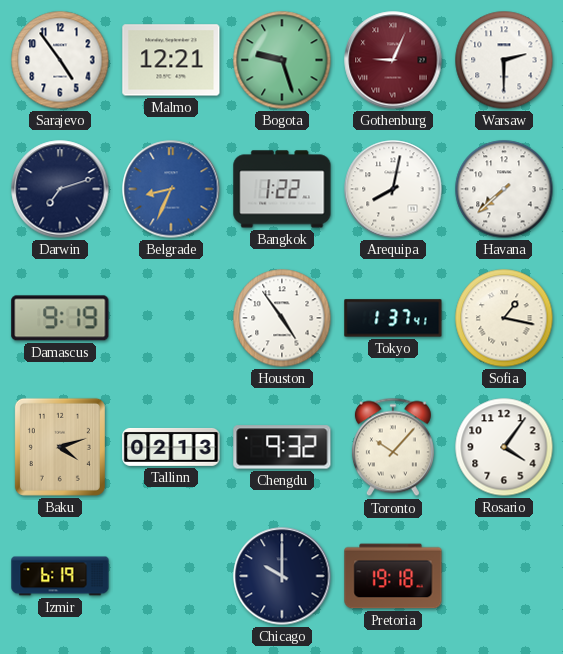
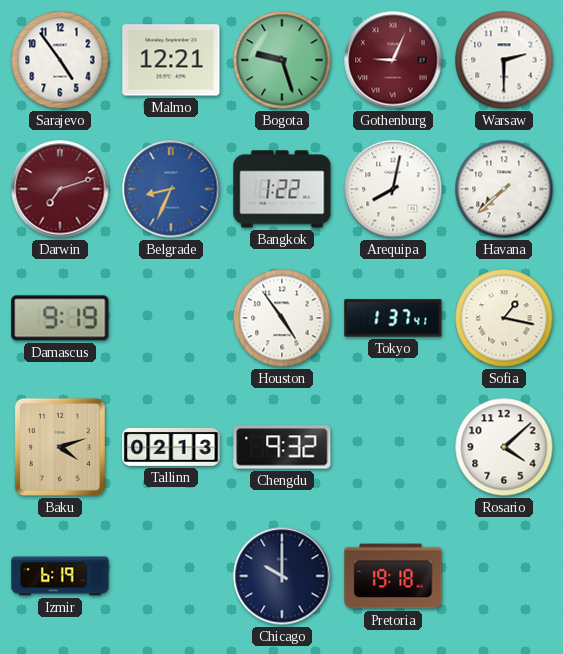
Darwin dial: navy -> burgundy
Toronto: 10:07 -> none
Rosario: 4:06 -> 4:08
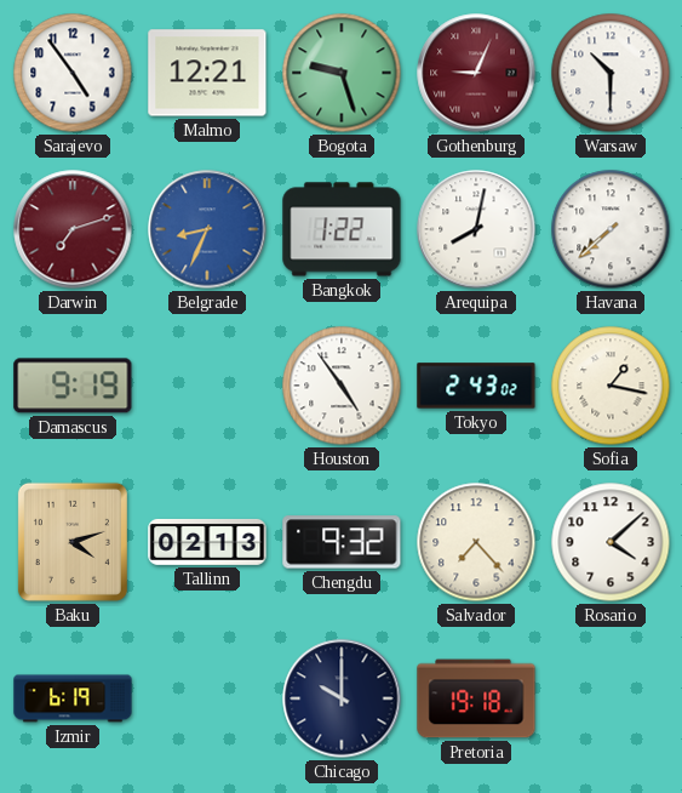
Warsaw: 2:30 -> 10:30
Tokyo: 1:37 -> 2:43
Salvador: none -> 7:23
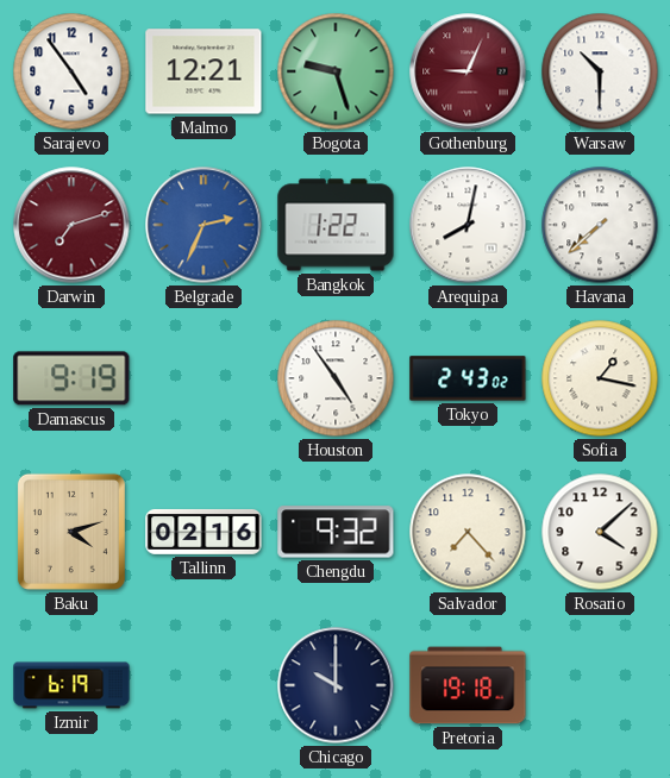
Belgrade: 8:34 -> 2:34
Tallinn: 02:13 -> 02:16
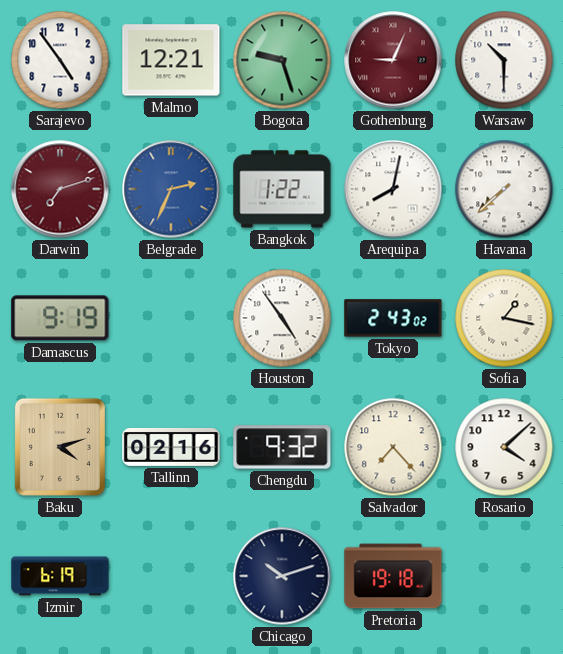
Chicago: 10:00 -> 10:12
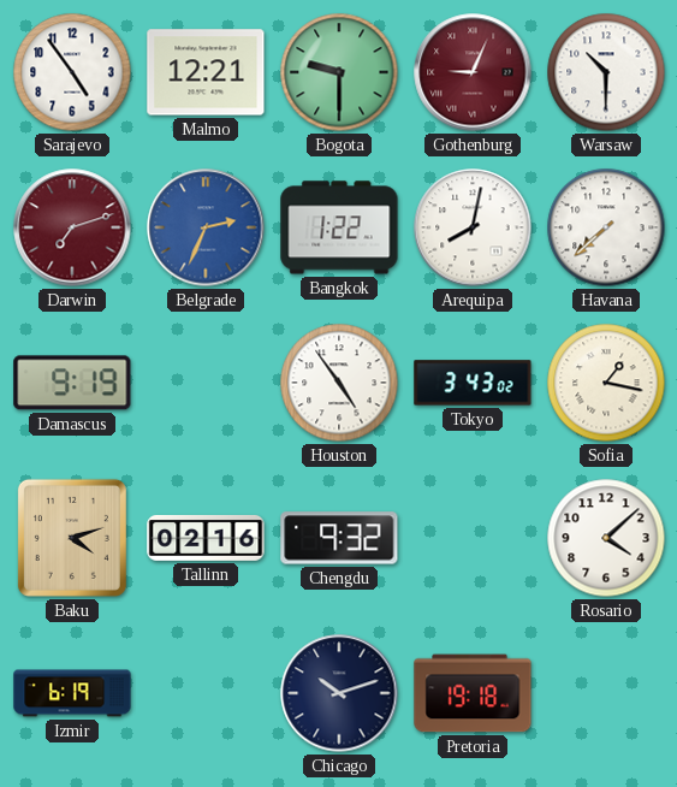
Bogota: 9:27 -> 9:30
Tokyo: 2:43 -> 3:43
Salvador: 7:23 -> none
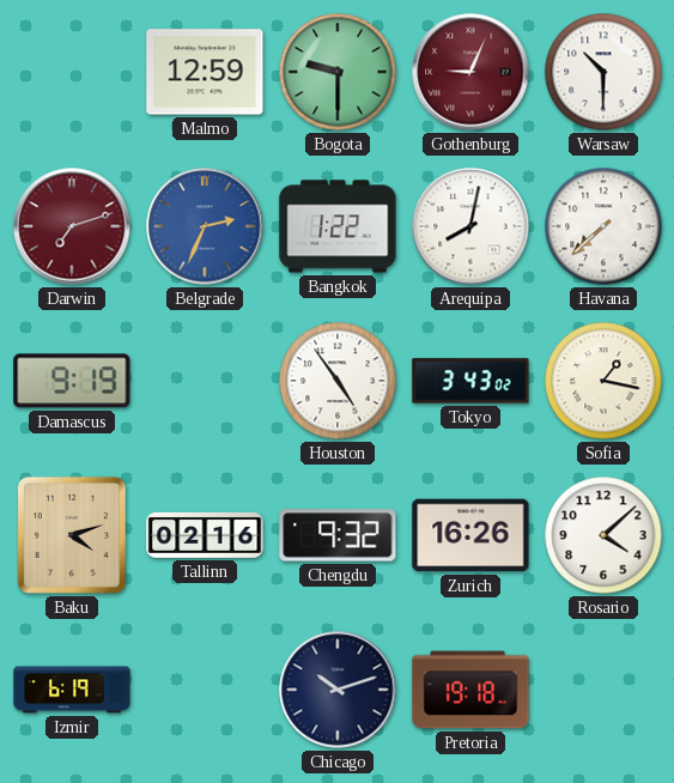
Sarajevo: 4:54 -> none
Malmo: 12:21 -> 12:59
Zurich: none -> 16:26
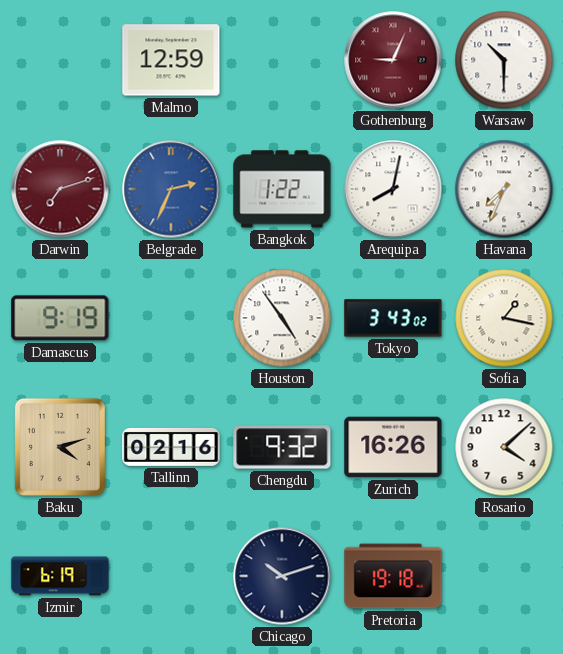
Bogota: 9:30 -> none
Havana: 7:38 -> 7:34
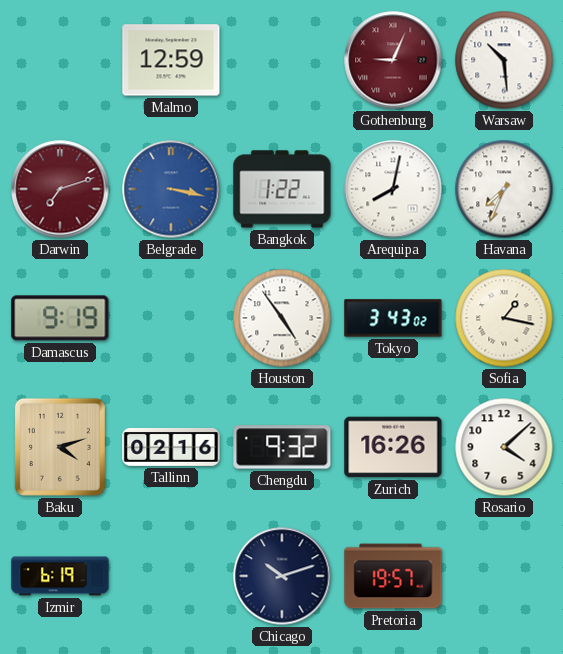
Warsaw: 10:30 -> 10:29
Belgrade: 2:34 -> 3:17
Pretoria: 19:18 -> 19:57
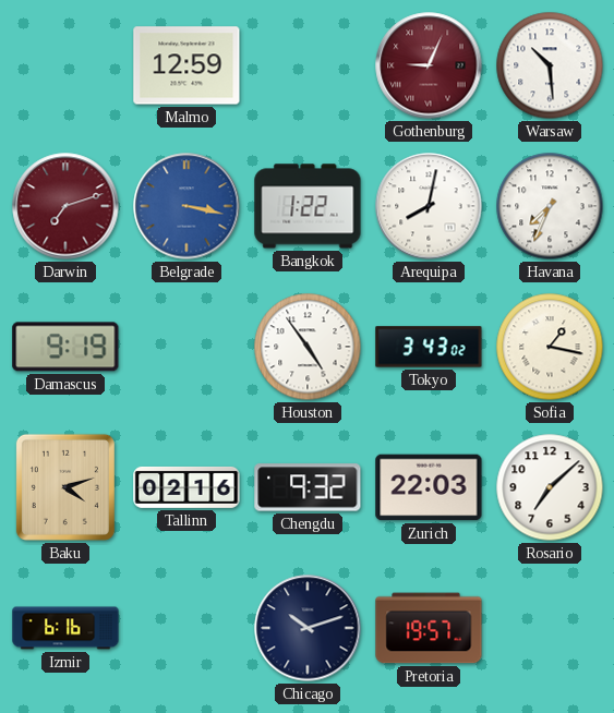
Zurich: 16:26 -> 22:03
Rosario: 4:08 -> 7:08
Izmir: 6:19 -> 6:16
